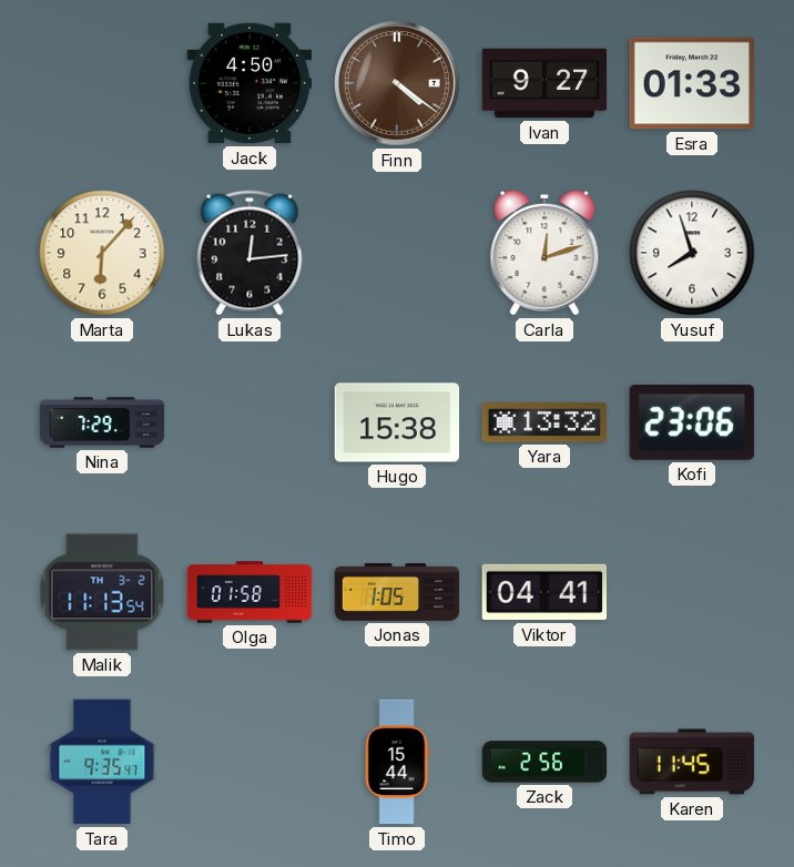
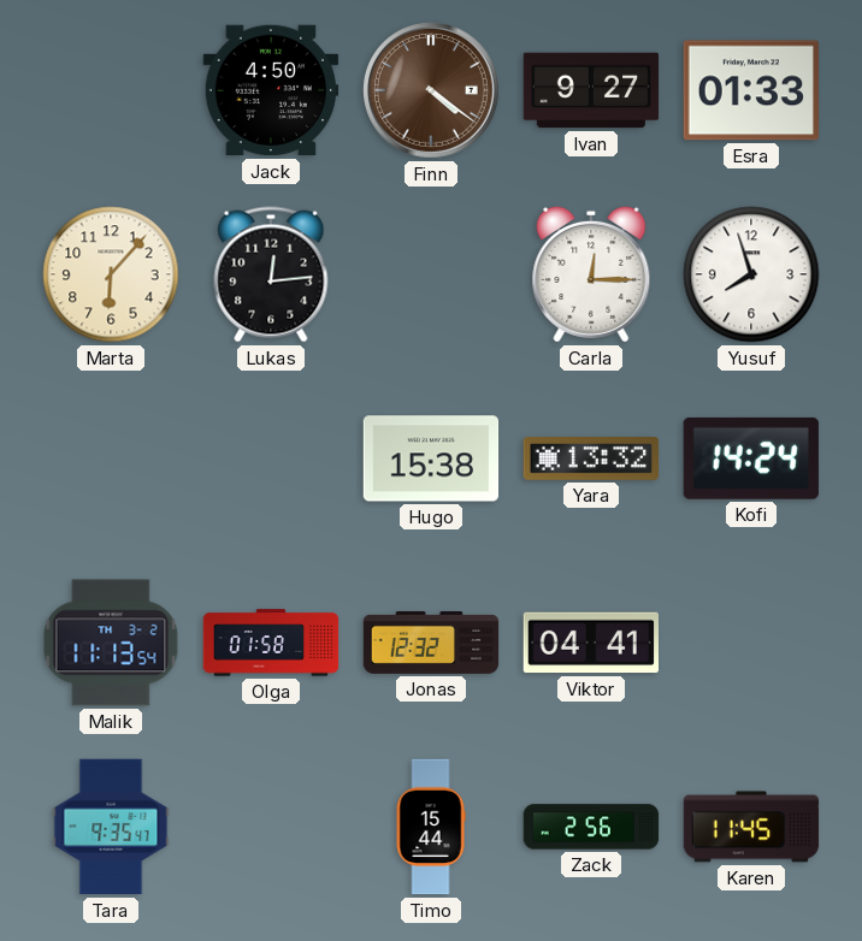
Carla: 12:12 -> 12:15
Nina: 7:29 -> none
Kofi: 23:06 -> 14:24
Jonas: 1:05 -> 12:32
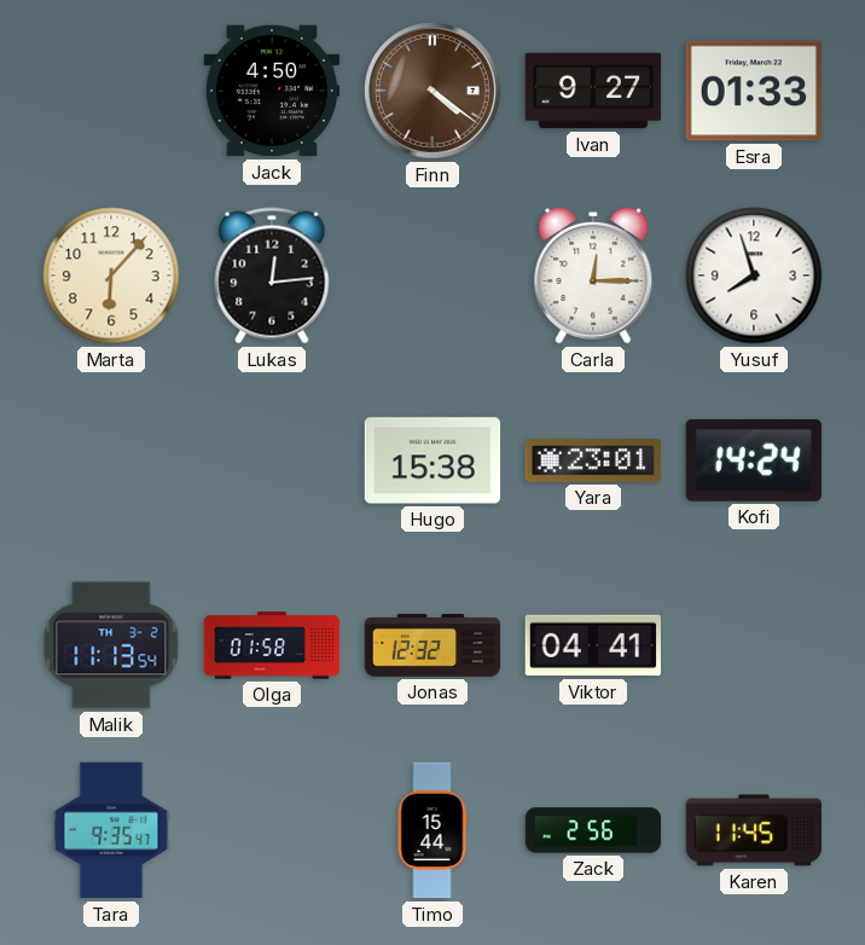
Yara: 13:32 -> 23:01
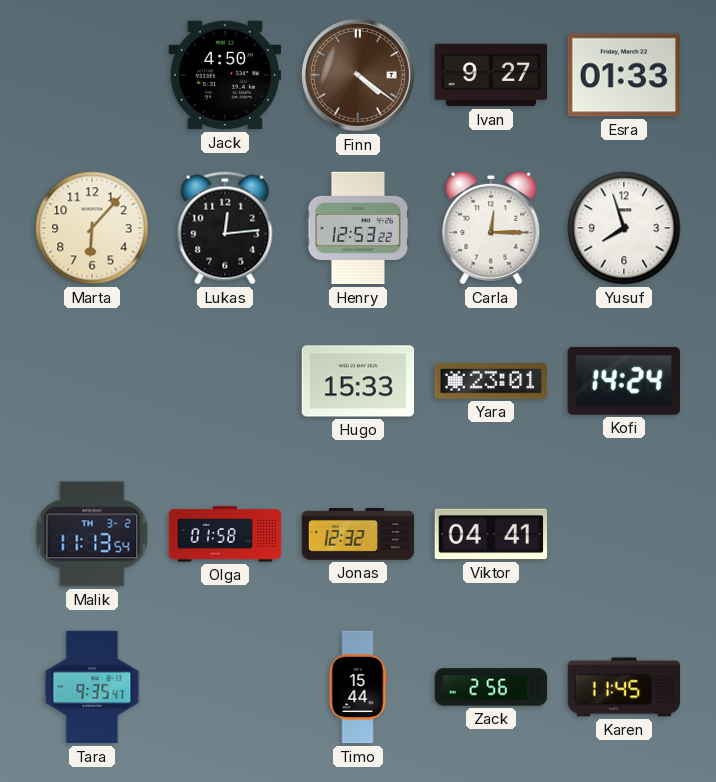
Henry: none -> 12:53
Hugo: 15:38 -> 15:33
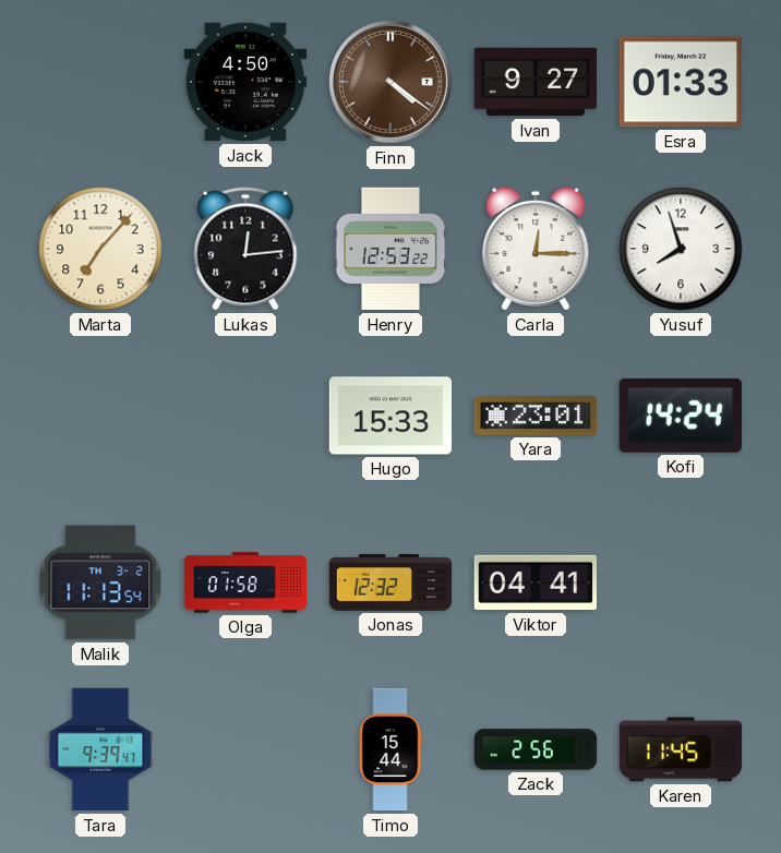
Marta: 6:07 -> 7:07
Tara: 9:35 -> 9:39
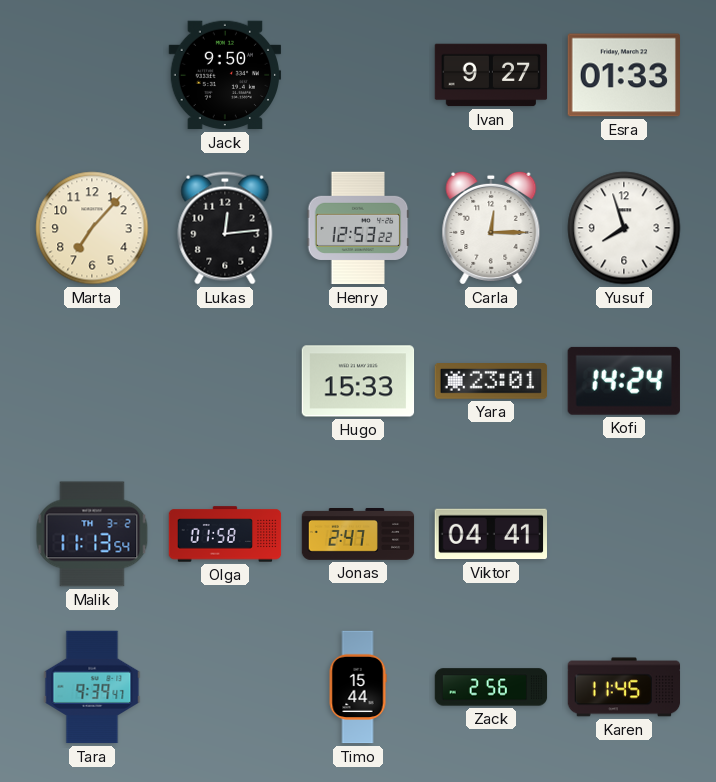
Jack: 4:50 -> 9:50
Finn: 4:21 -> none
Jonas: 12:32 -> 2:47
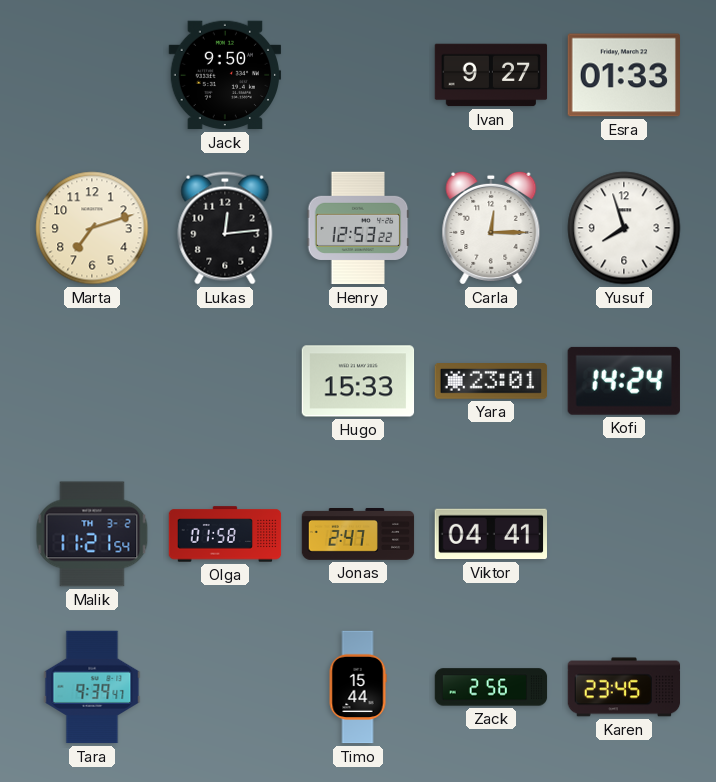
Marta: 7:07 -> 7:12
Malik: 11:13 -> 11:21
Karen: 11:45 -> 23:45
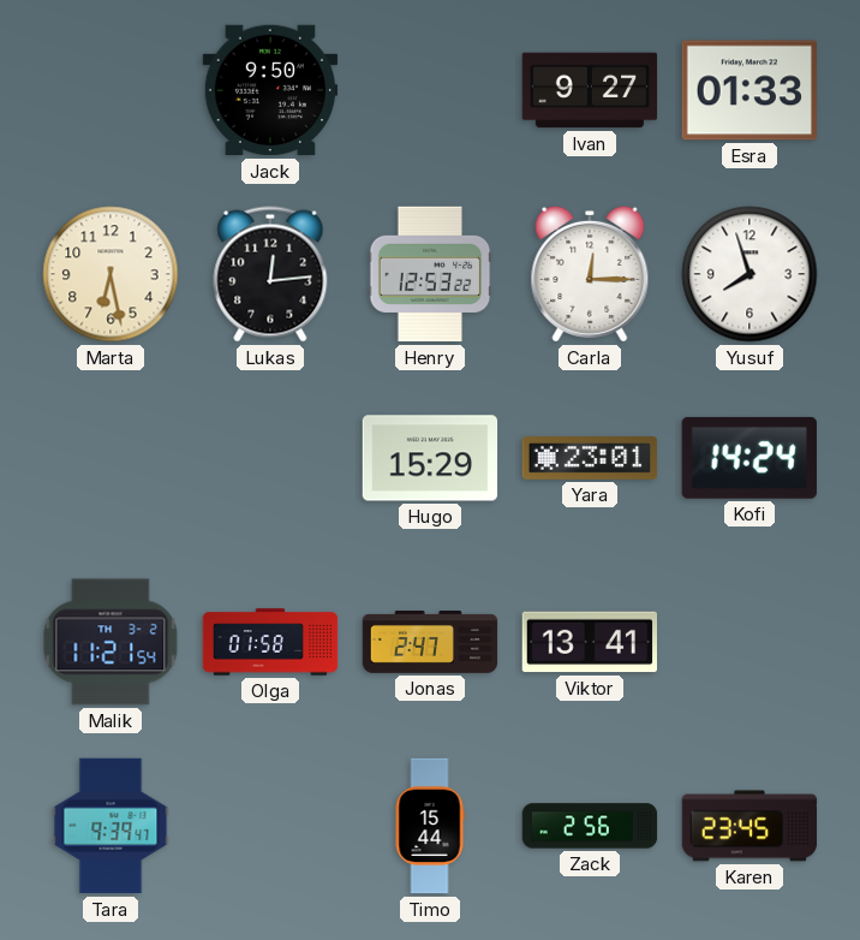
Marta: 7:12 -> 6:28
Hugo: 15:33 -> 15:29
Viktor: 04:41 -> 13:41
